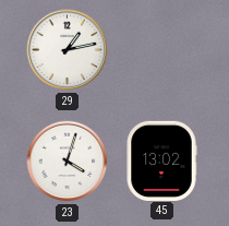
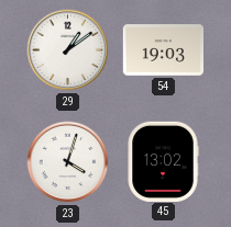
29: 1:13 -> 1:09
54: none -> 19:03
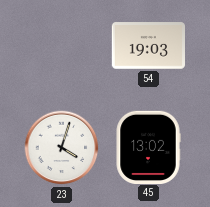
29: 1:09 -> none
